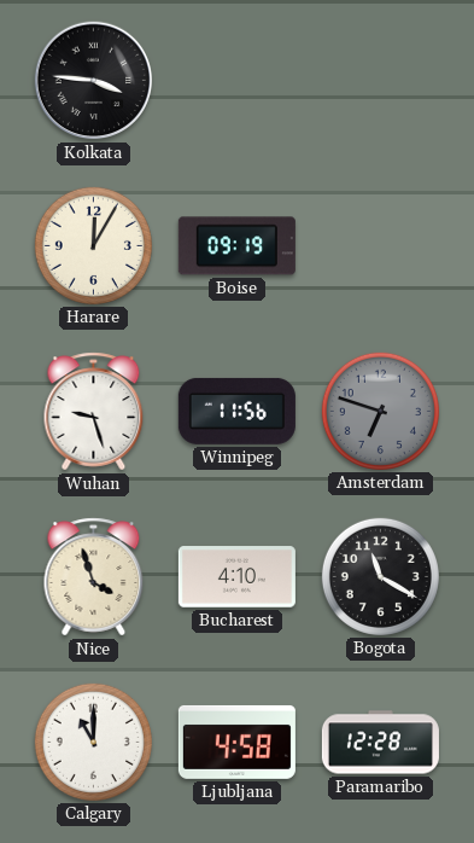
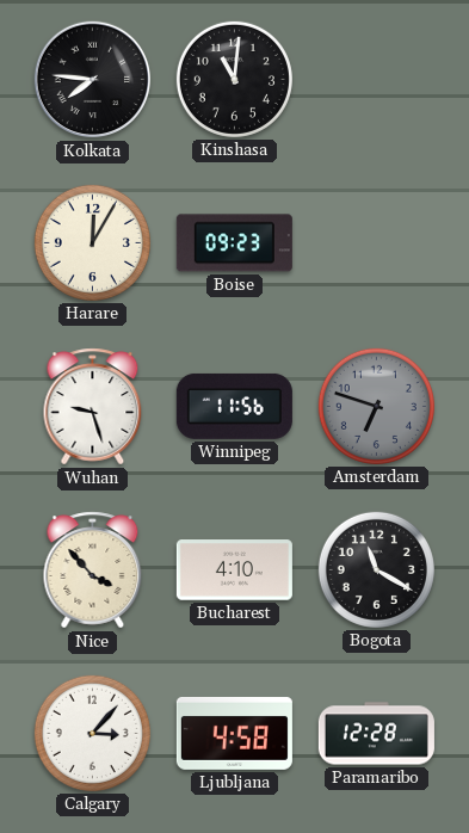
Kolkata: 3:46 -> 7:46
Kinshasa: none -> 11:01
Boise: 09:19 -> 09:23
Nice: 3:57 -> 3:53
Calgary: 11:00 -> 3:07
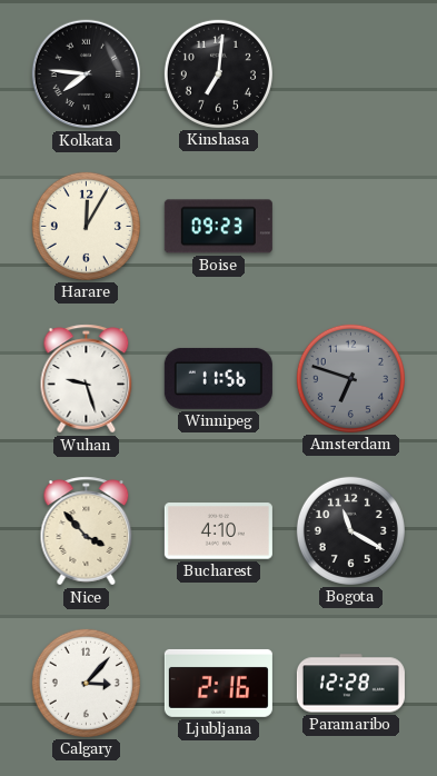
Kinshasa: 11:01 -> 7:01
Ljubljana: 4:58 -> 2:16
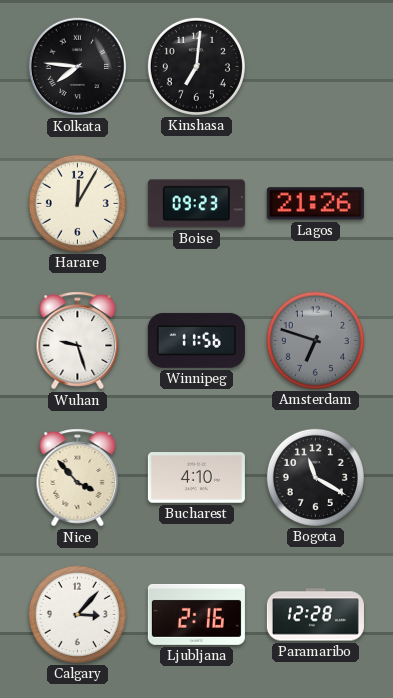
Lagos: none -> 21:26
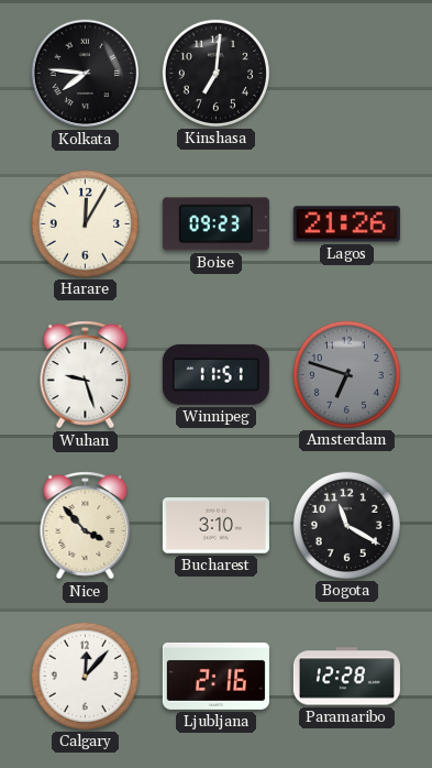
Winnipeg: 11:56 -> 11:51
Bucharest: 4:10 -> 3:10
Calgary: 3:07 -> 12:07
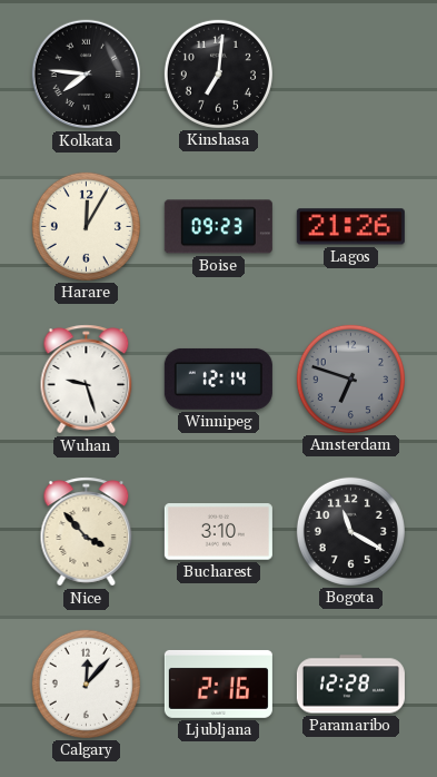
Winnipeg: 11:51 -> 12:14
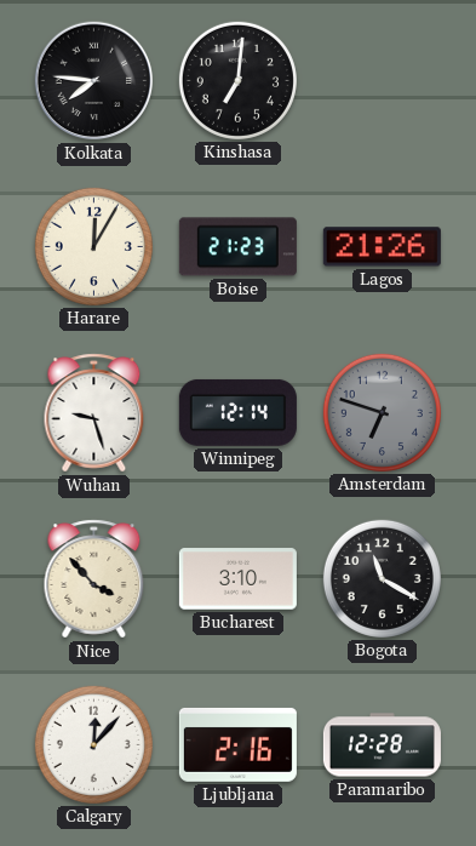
Boise: 09:23 -> 21:23
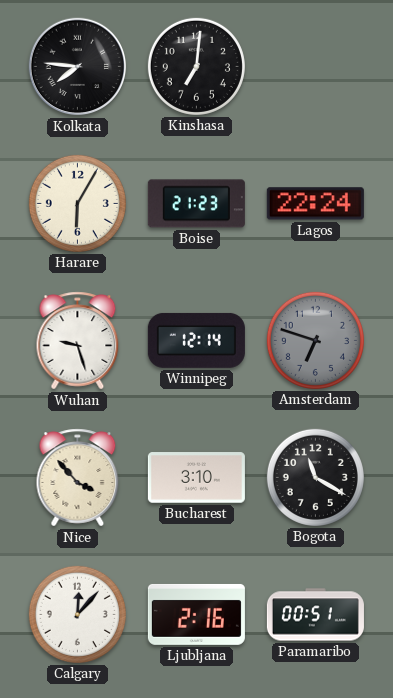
Harare: 12:05 -> 6:05
Lagos: 21:26 -> 22:24
Paramaribo: 12:28 -> 00:51
